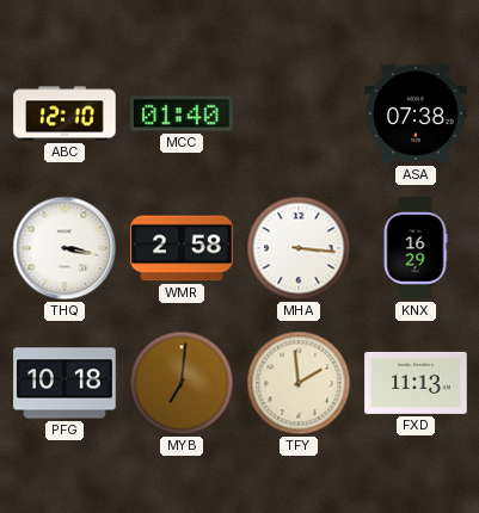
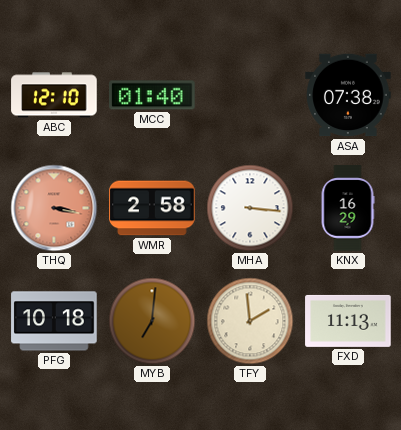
THQ dial: white -> salmon
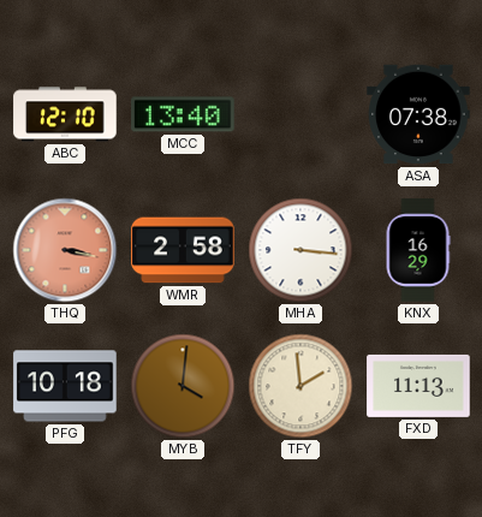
MCC: 01:40 -> 13:40
MYB: 7:01 -> 4:01
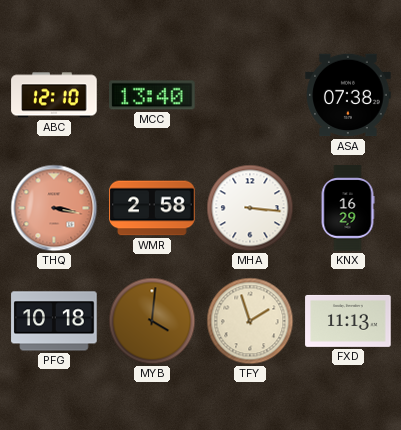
TFY: 1:59 -> 1:57
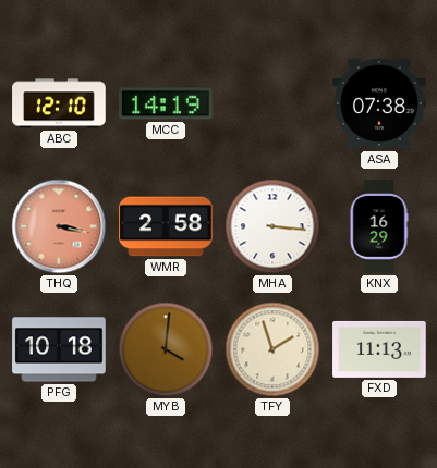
MCC: 13:40 -> 14:19
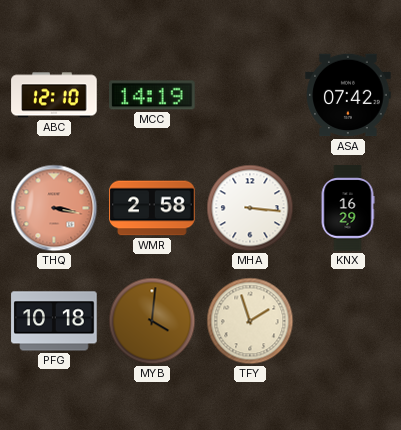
ASA: 07:38 -> 07:42
FXD: 11:13 -> none
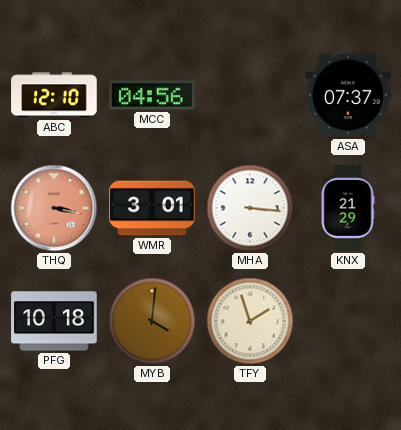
MCC: 14:19 -> 04:56
ASA: 07:42 -> 07:37
WMR: 2:58 -> 3:01
KNX: 16:29 -> 21:29
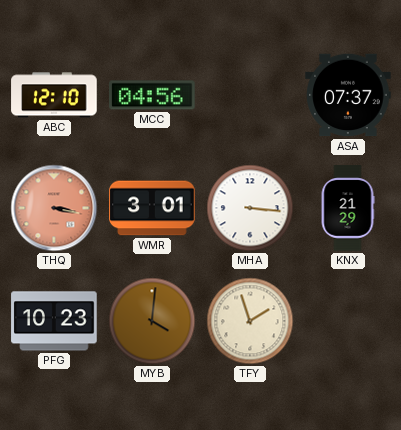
PFG: 10:18 -> 10:23
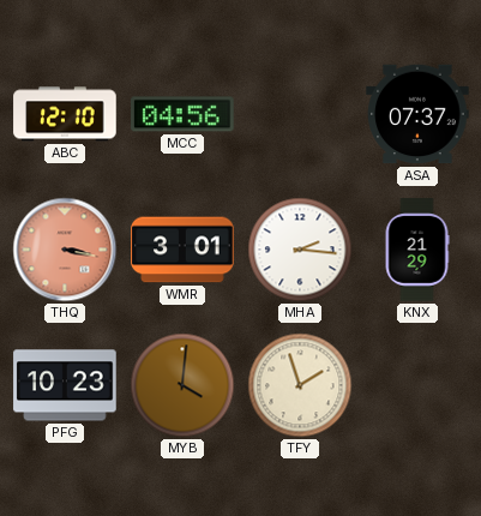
MHA: 3:16 -> 2:16
